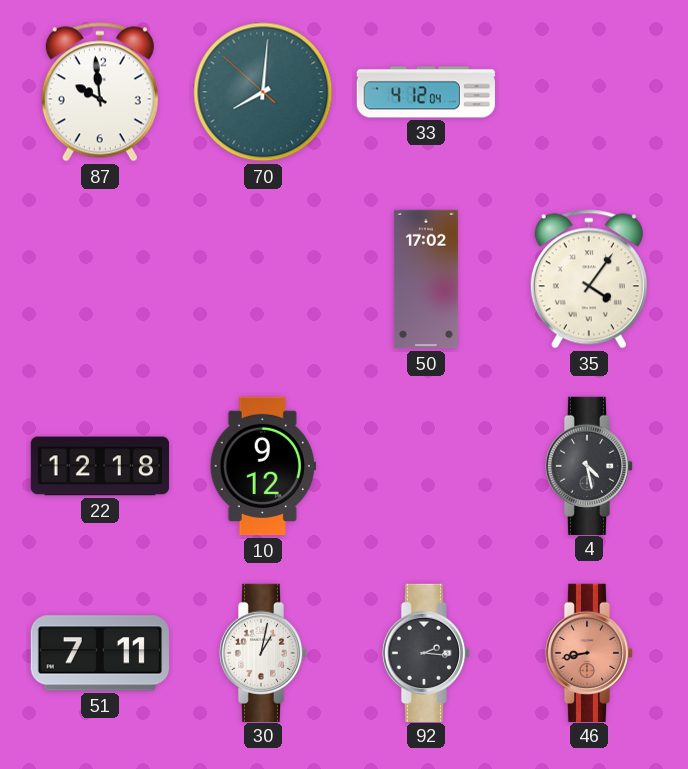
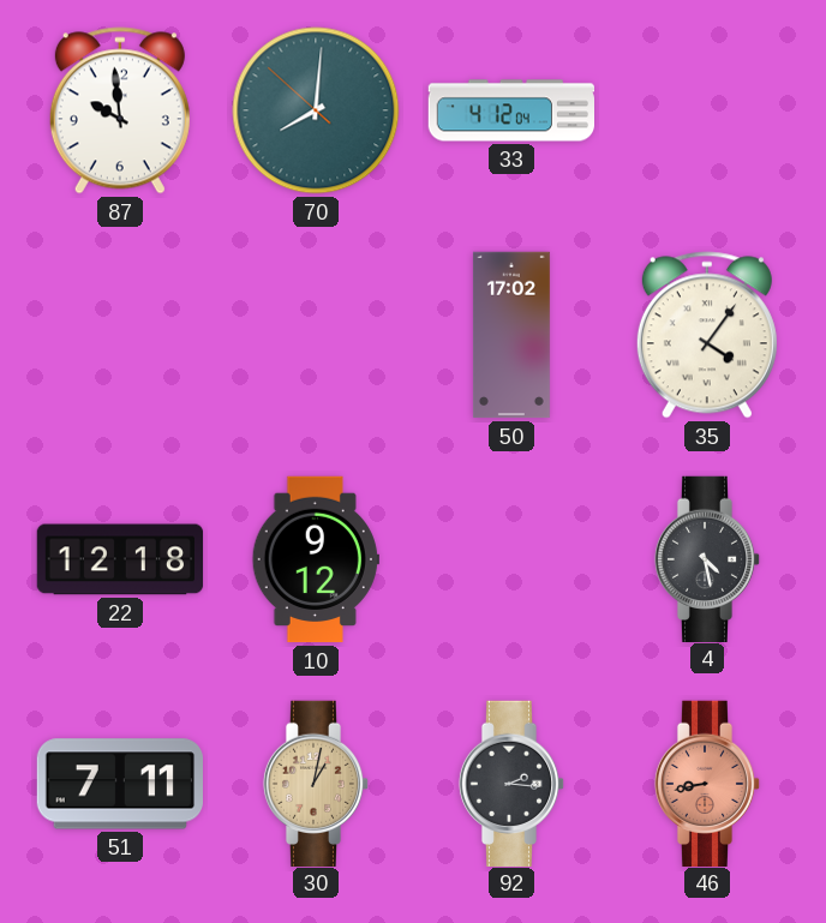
30 dial: white -> champagne
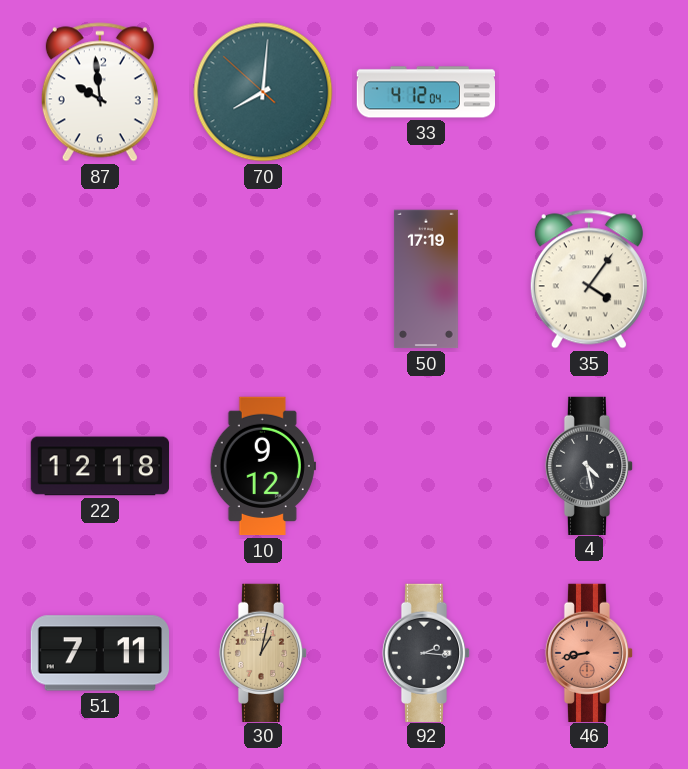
50: 17:02 -> 17:19
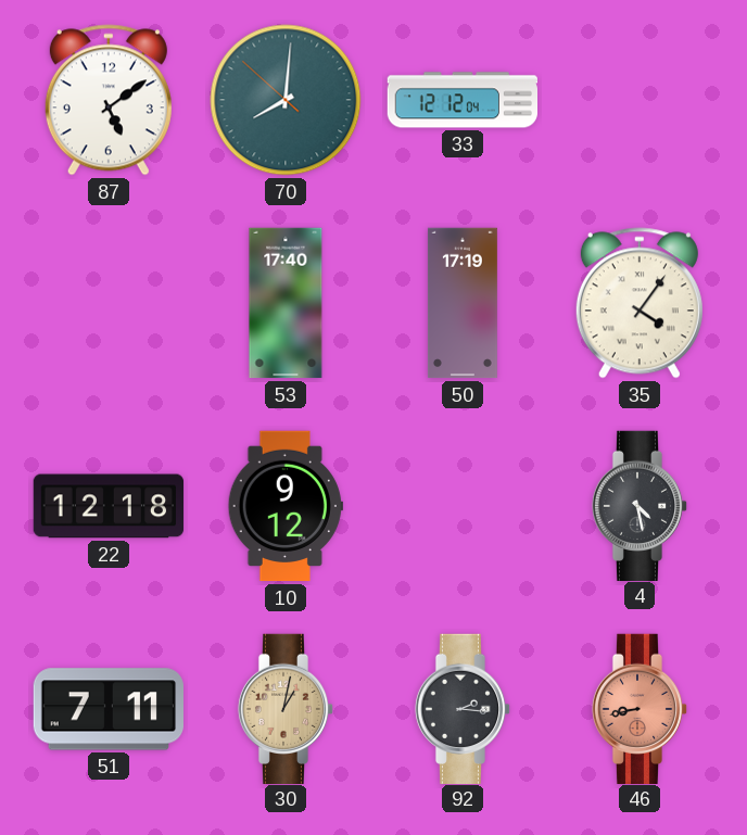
87: 9:59 -> 5:09
33: 4:12 -> 12:12
53: none -> 17:40
